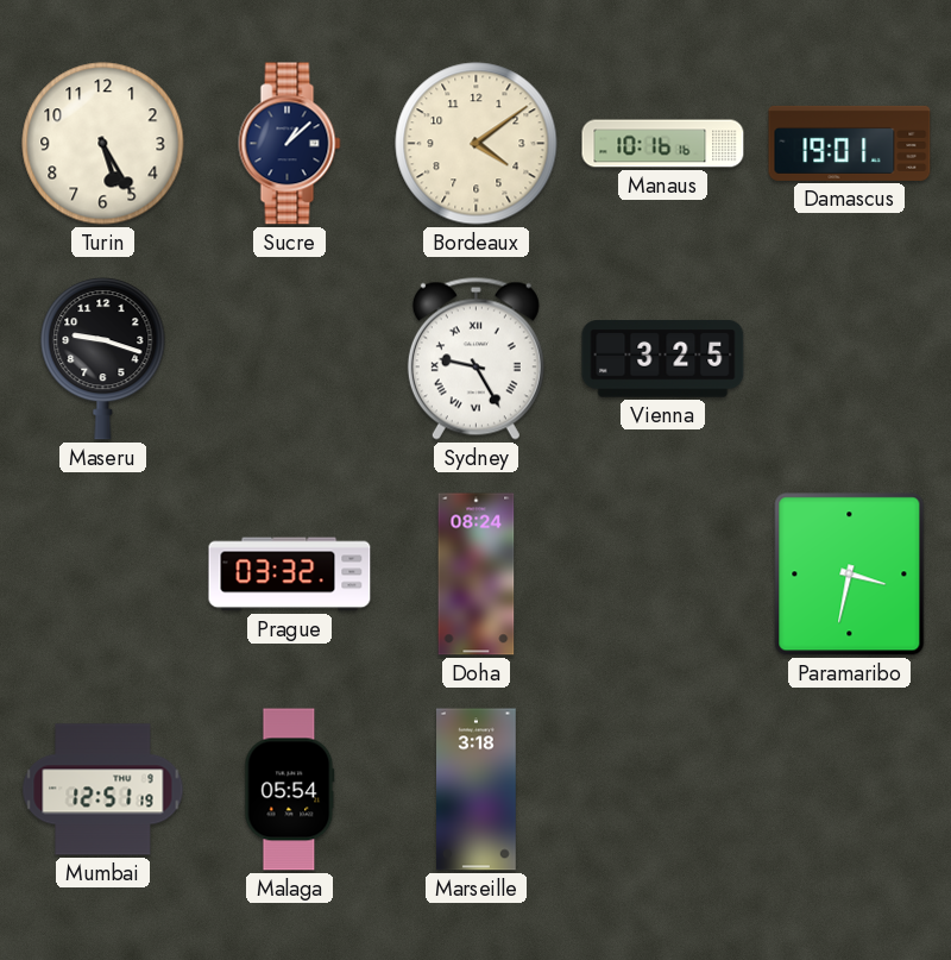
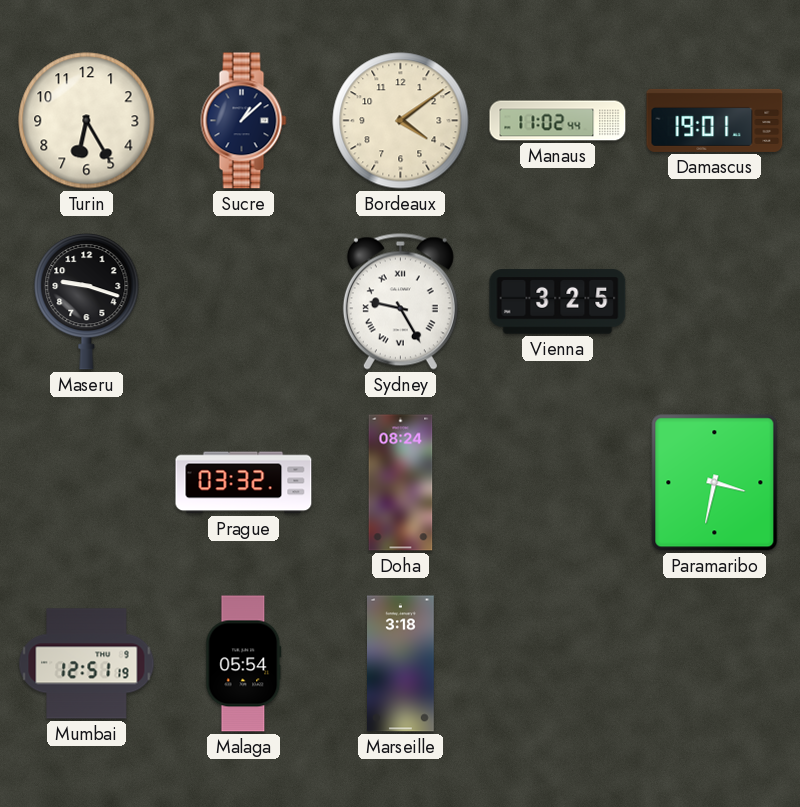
Turin: 5:25 -> 6:25
Manaus: 10:16 -> 11:02
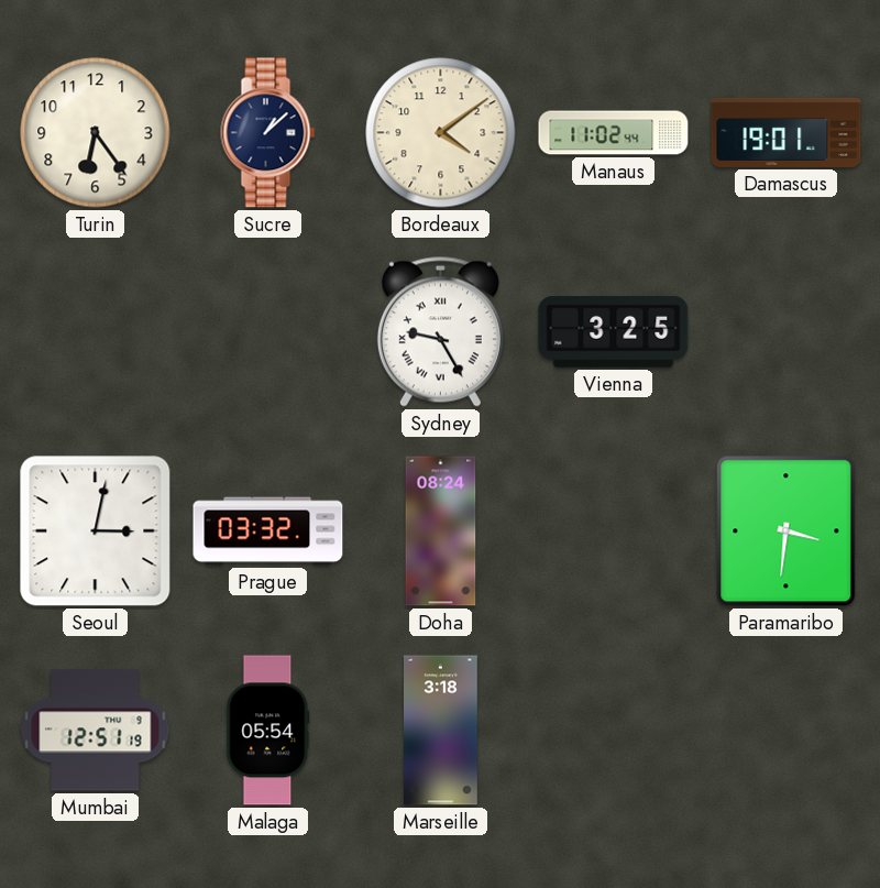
Turin: 6:25 -> 6:24
Maseru: 9:18 -> none
Seoul: none -> 3:02
Paramaribo: 3:32 -> 3:31
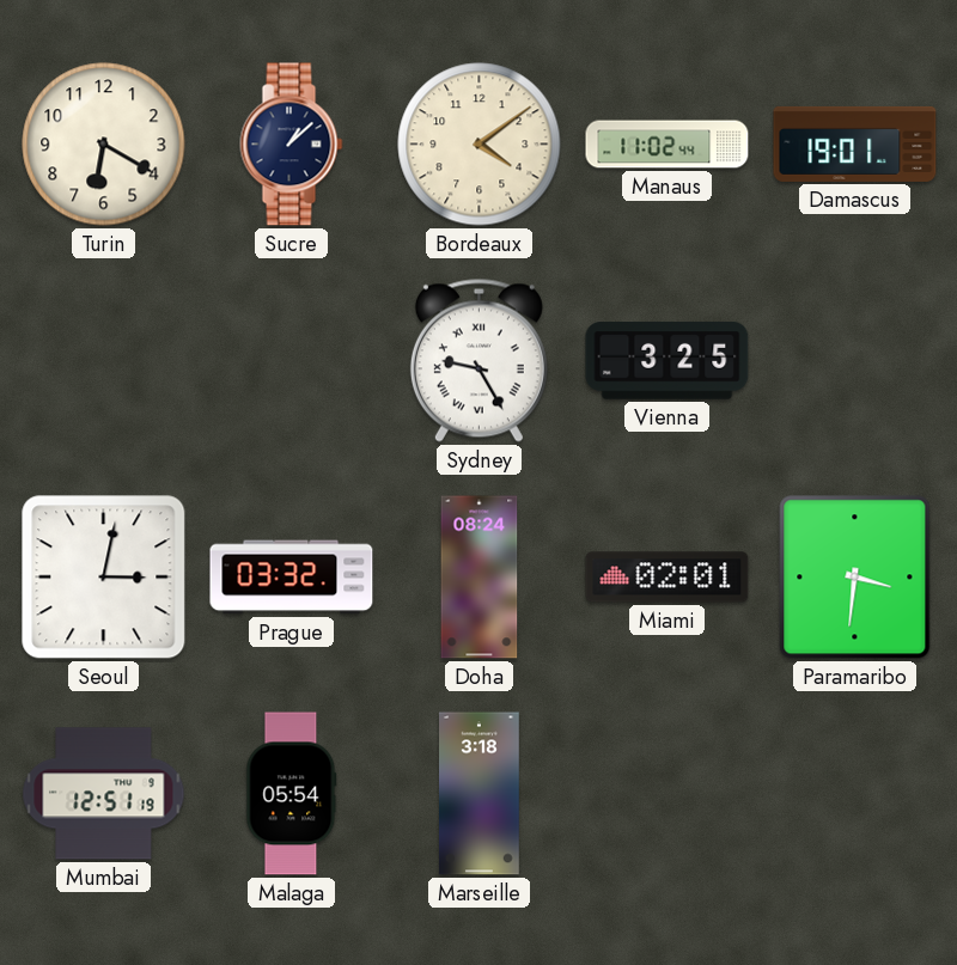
Turin: 6:24 -> 6:20
Miami: none -> 02:01
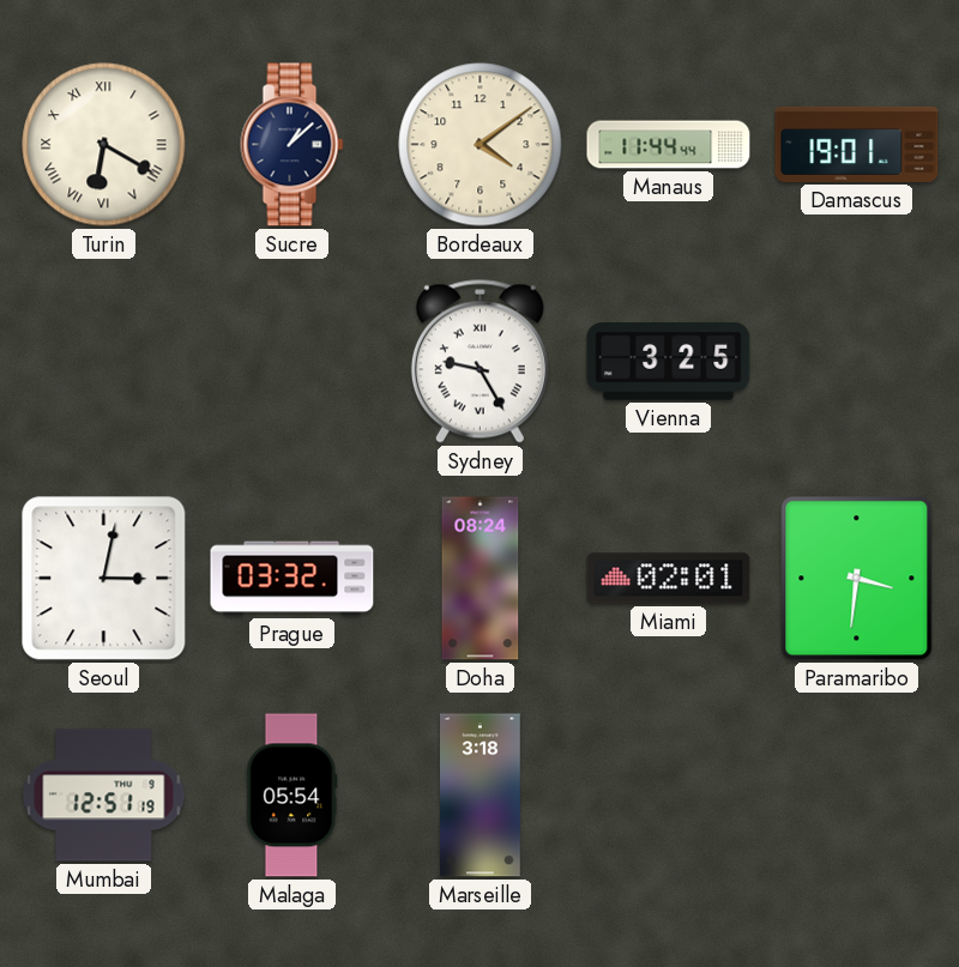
Turin numerals: Arabic -> Roman
Manaus: 11:02 -> 11:44
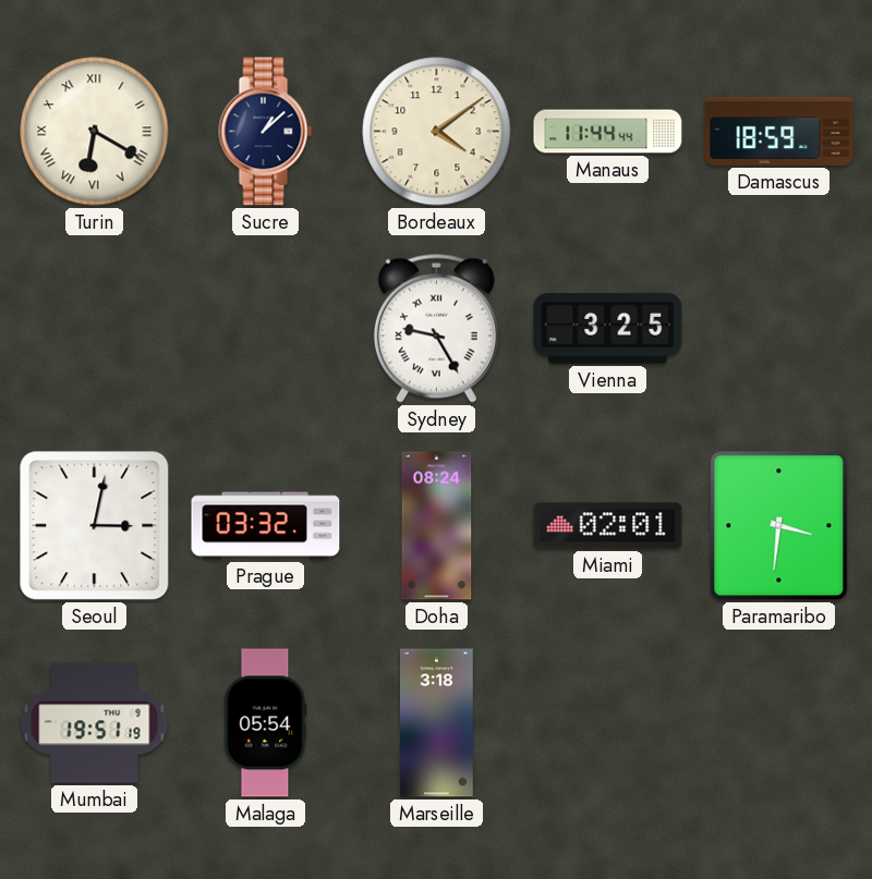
Damascus: 19:01 -> 18:59
Mumbai: 12:51 -> 19:51
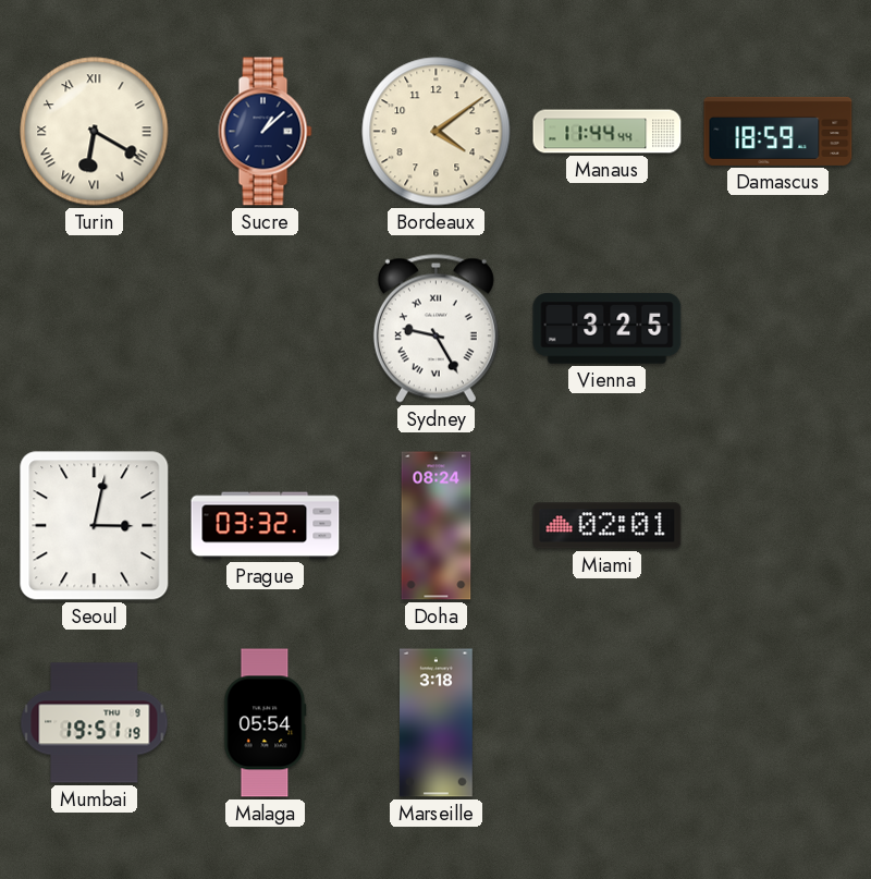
Paramaribo: 3:31 -> none
